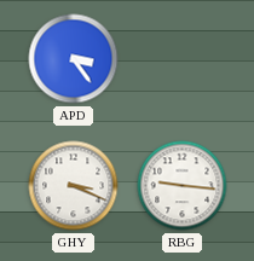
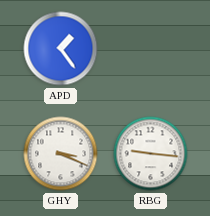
APD: 3:24 -> 1:24
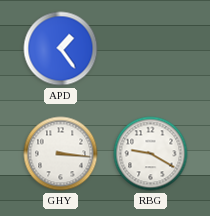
GHY: 3:19 -> 3:16
RBG: 9:16 -> 9:20
